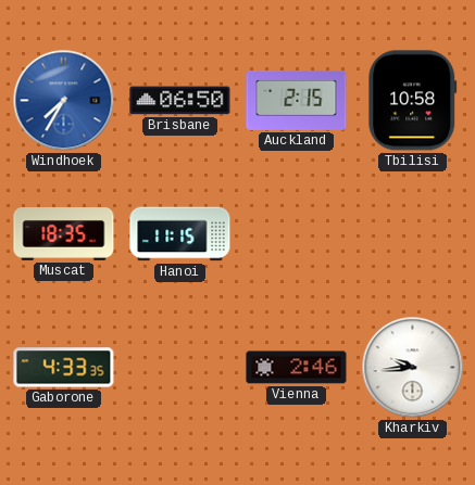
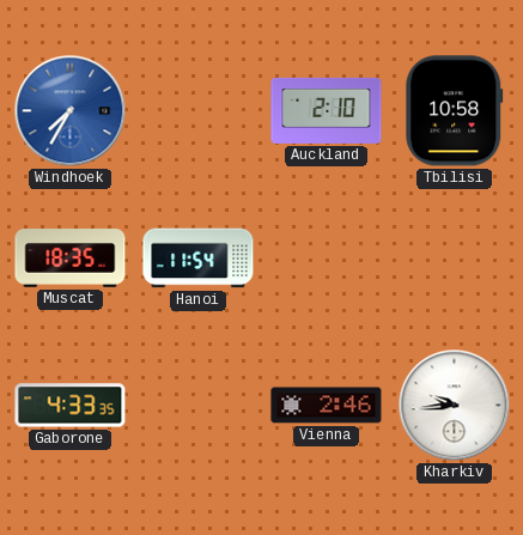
Brisbane: 06:50 -> none
Auckland: 2:15 -> 2:10
Hanoi: 11:15 -> 11:54
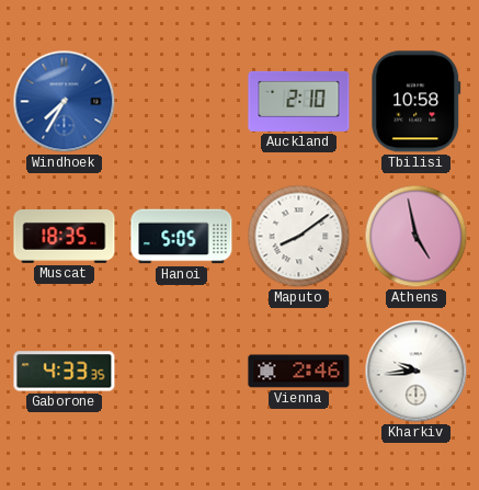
Hanoi: 11:54 -> 5:05
Maputo: none -> 8:09
Athens: none -> 4:58
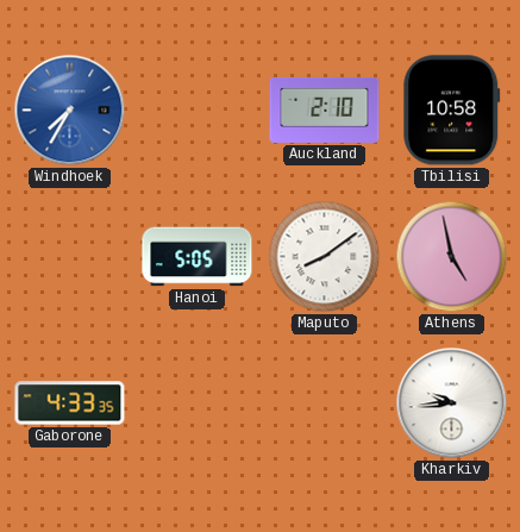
Muscat: 18:35 -> none
Vienna: 2:46 -> none
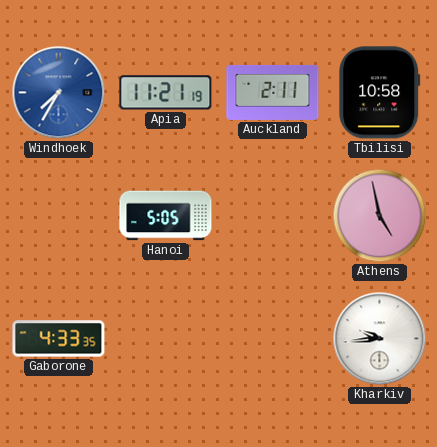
Apia: none -> 11:21
Auckland: 2:10 -> 2:11
Maputo: 8:09 -> none
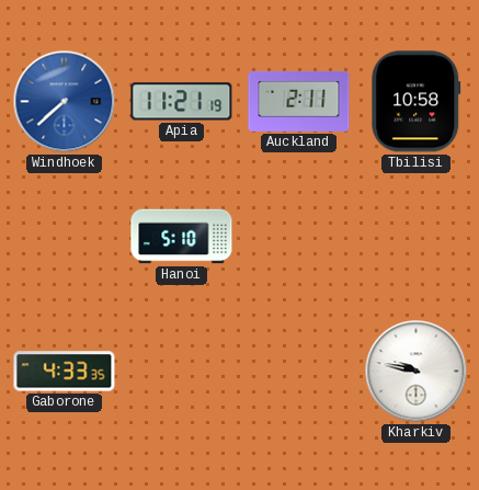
Windhoek: 7:35 -> 7:38
Hanoi: 5:05 -> 5:10
Athens: 4:58 -> none
Kharkiv: 9:44 -> 9:47
